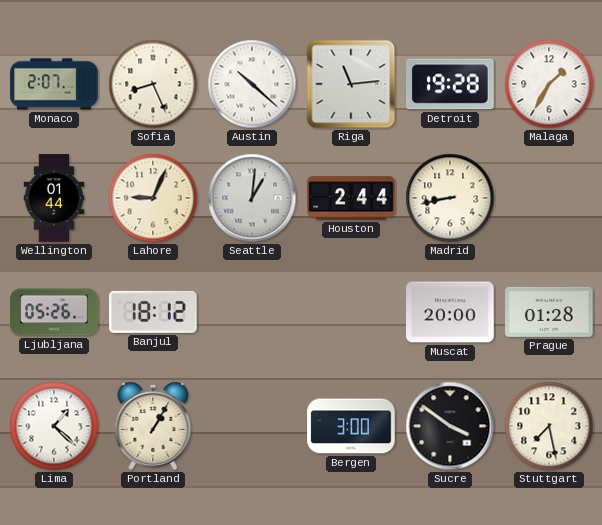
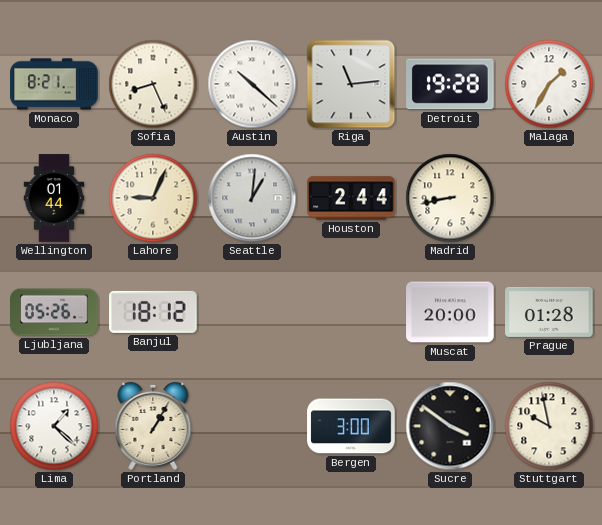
Monaco: 2:07 -> 8:21
Stuttgart: 7:28 -> 9:58
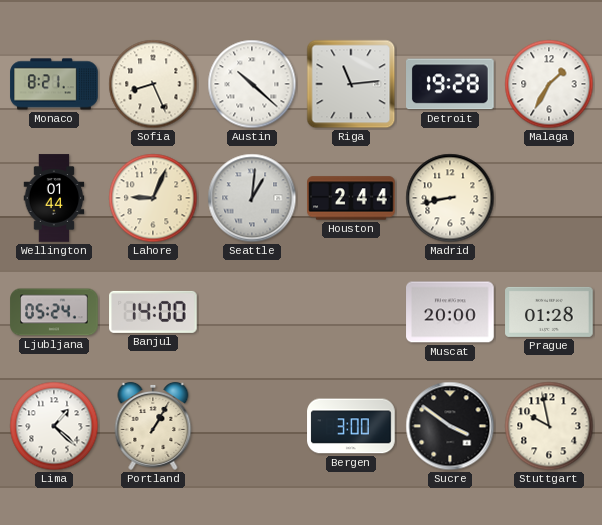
Ljubljana: 05:26 -> 05:24
Banjul: 18:12 -> 14:00
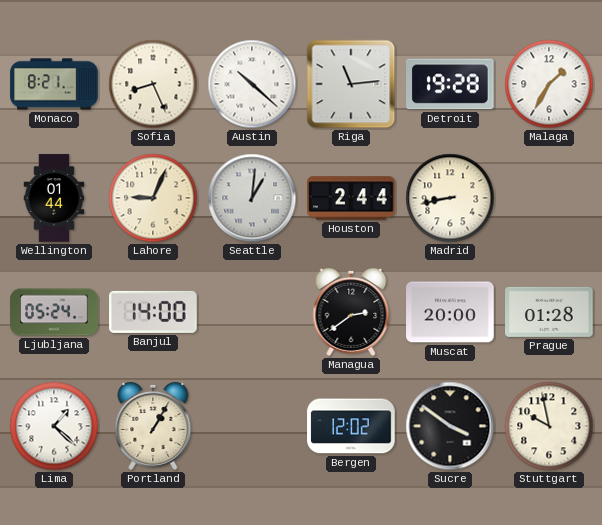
Managua: none -> 2:39
Bergen: 3:00 -> 12:02
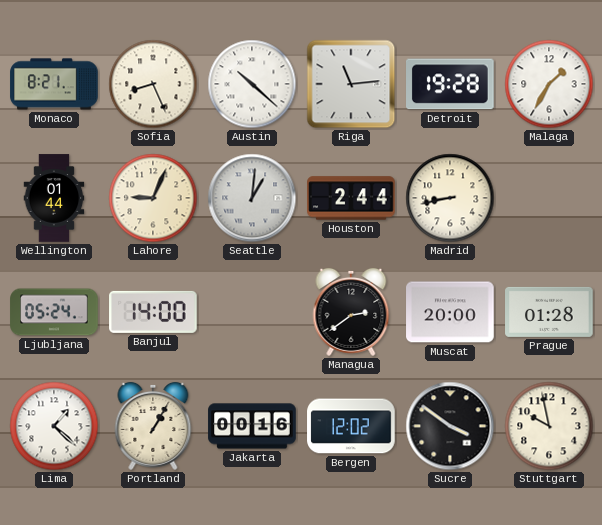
Jakarta: none -> 00:16
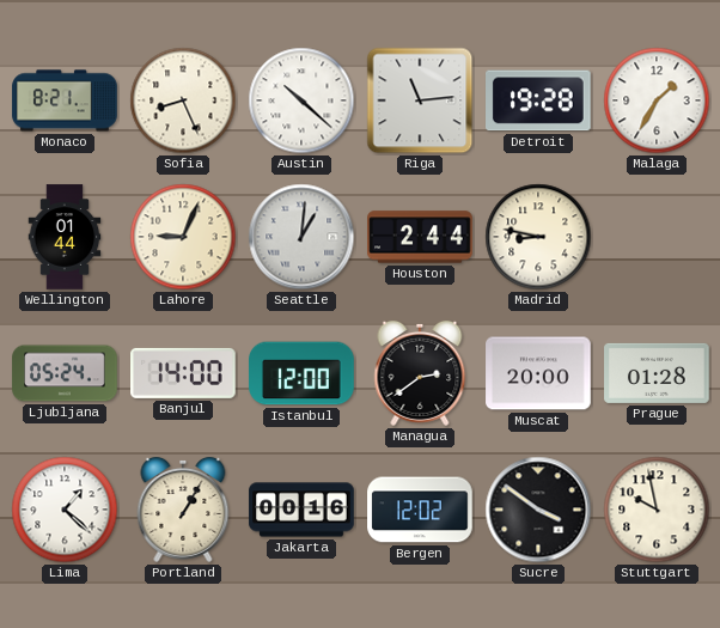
Madrid: 8:43 -> 8:47
Istanbul: none -> 12:00
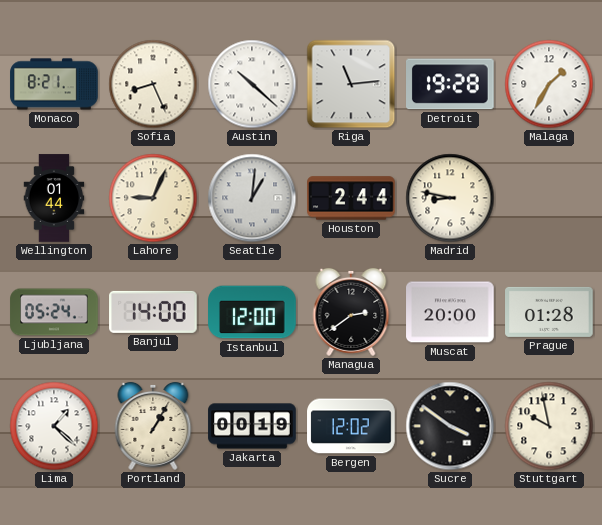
Jakarta: 00:16 -> 00:19
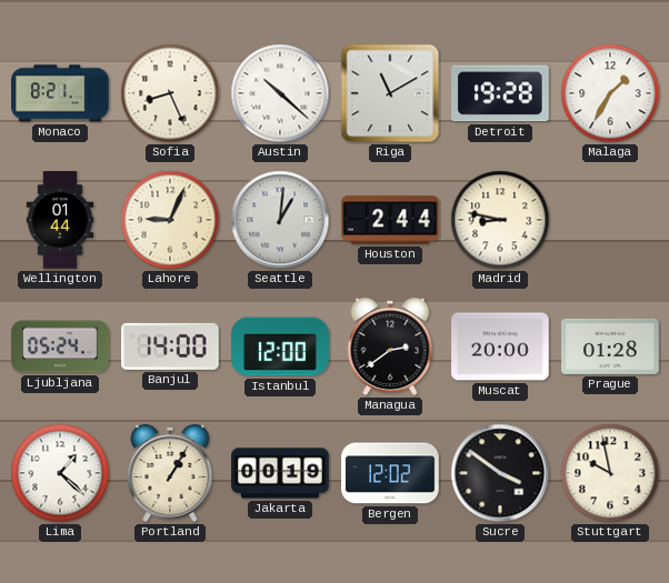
Riga: 11:14 -> 11:10
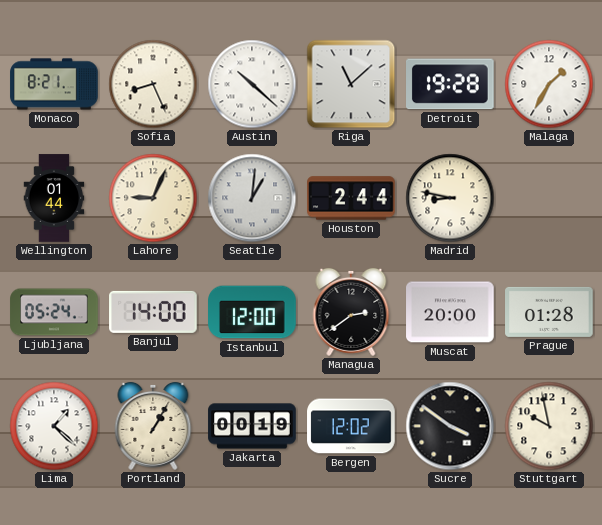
Riga: 11:10 -> 11:08
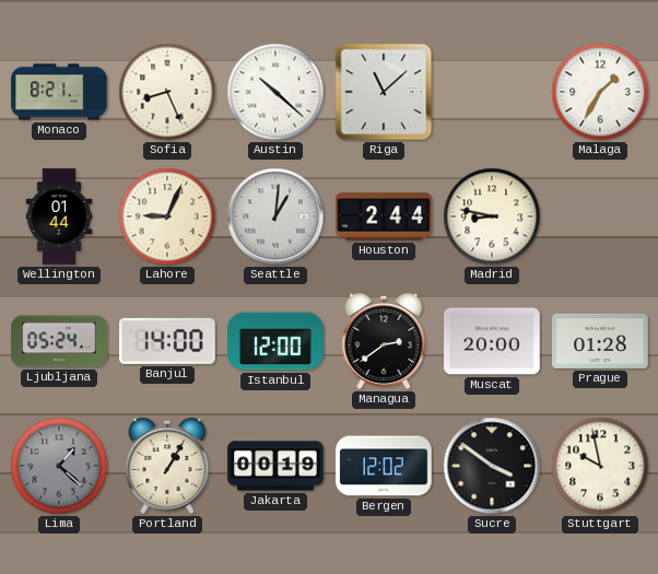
Detroit: 19:28 -> none
Lima dial: white -> grey
